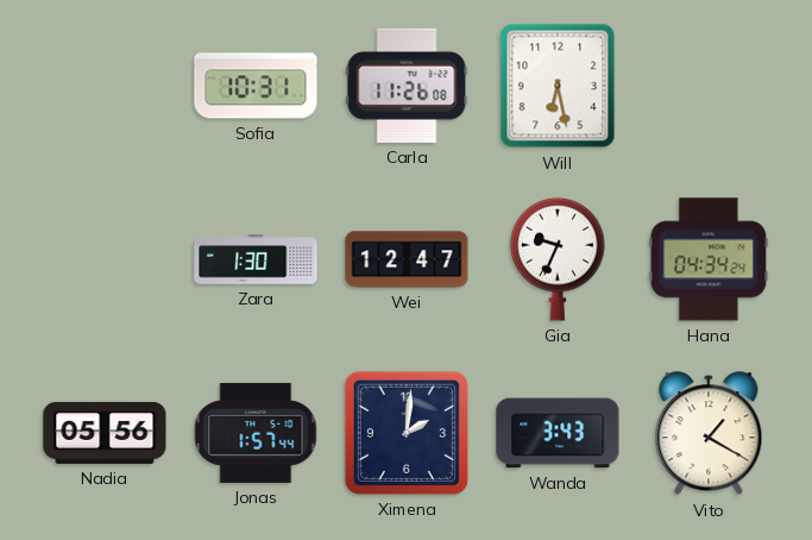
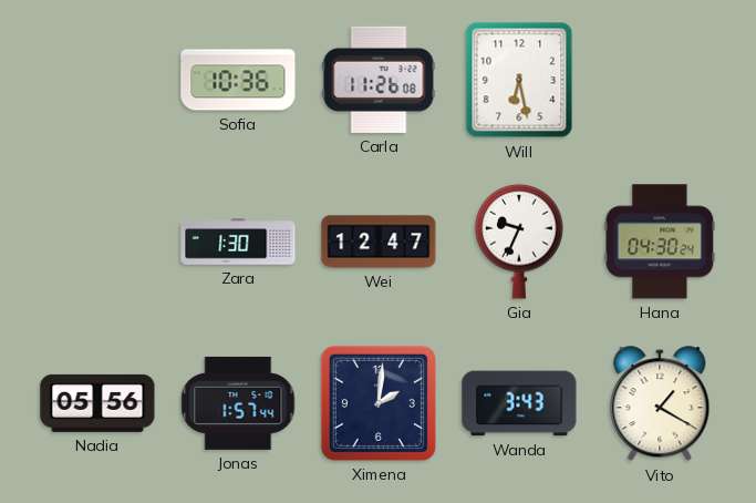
Sofia: 10:31 -> 10:36
Hana: 04:34 -> 04:30
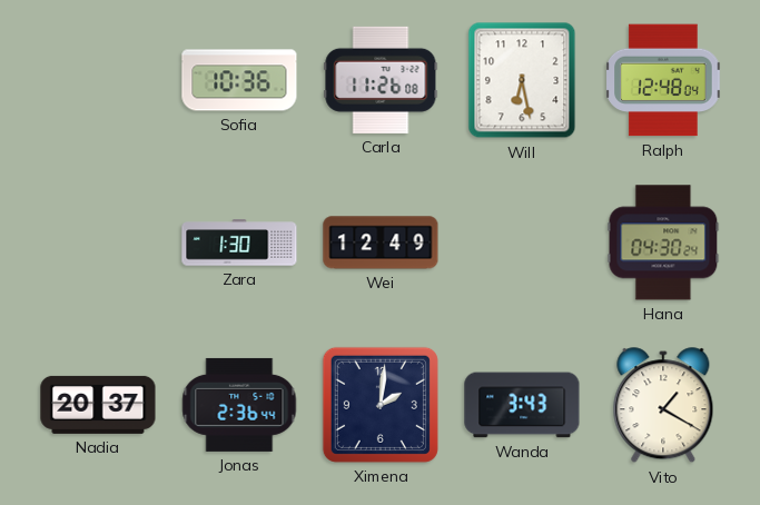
Ralph: none -> 12:48
Wei: 12:47 -> 12:49
Gia: 9:34 -> none
Nadia: 05:56 -> 20:37
Jonas: 1:57 -> 2:36
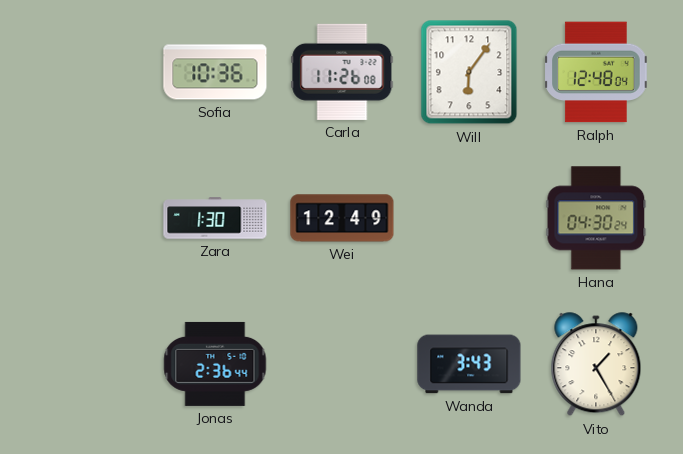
Will: 6:28 -> 6:06
Nadia: 20:37 -> none
Ximena: 2:01 -> none
Vito: 1:20 -> 1:25
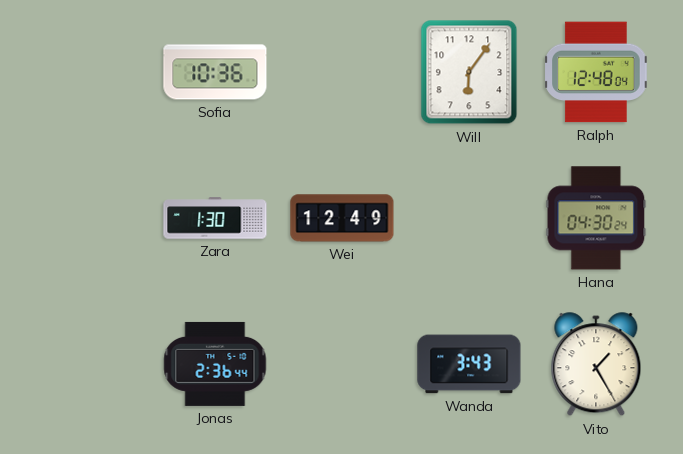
Carla: 11:26 -> none
